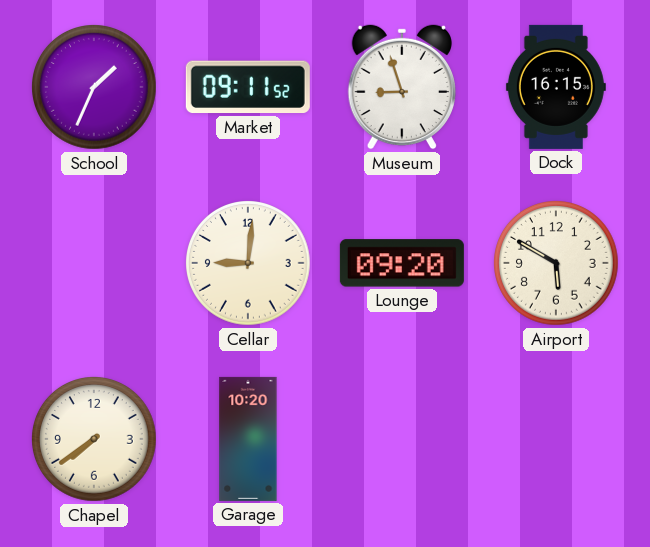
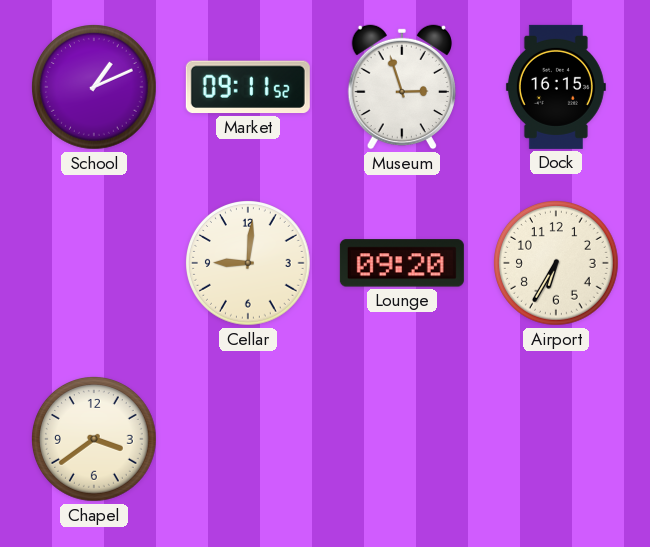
School: 1:34 -> 1:11
Museum: 8:57 -> 2:57
Airport: 5:50 -> 6:35
Chapel: 7:39 -> 3:39
Garage: 10:20 -> none
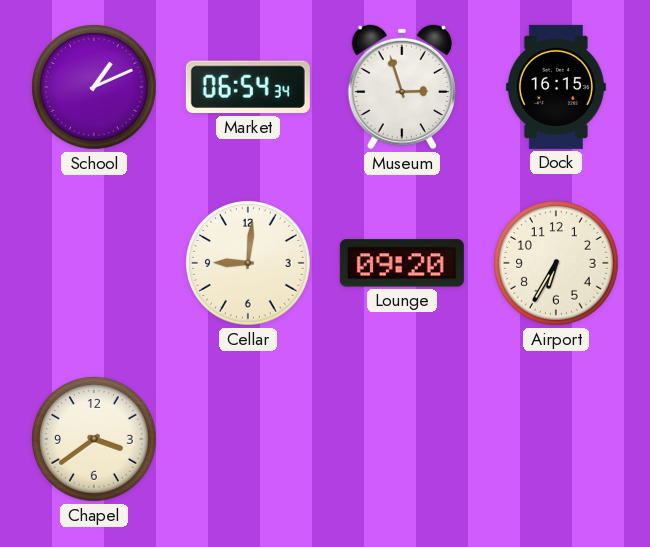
Market: 09:11 -> 06:54
